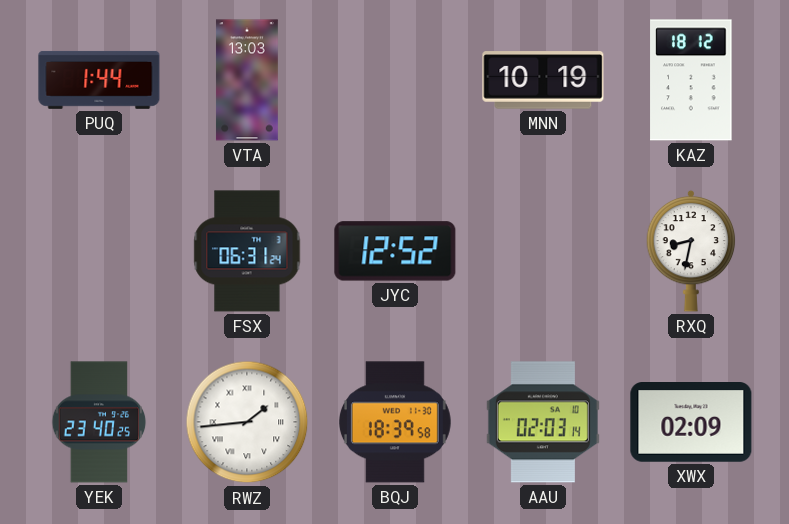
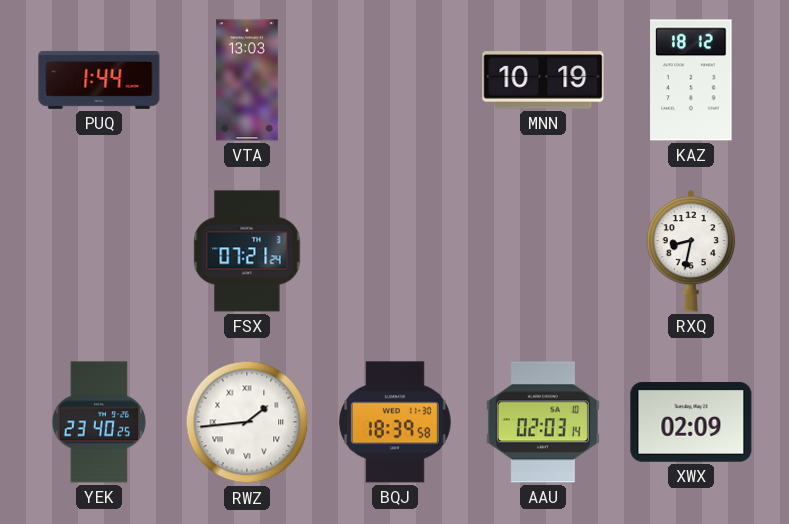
FSX: 06:31 -> 07:21
JYC: 12:52 -> none
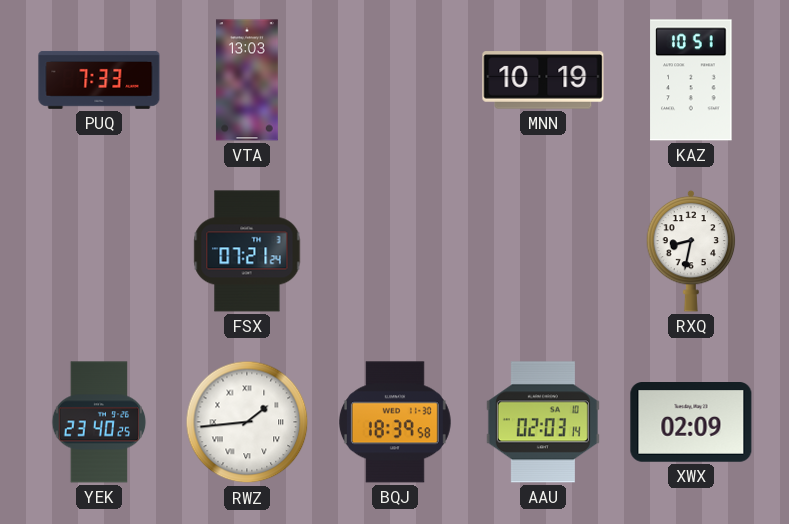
PUQ: 1:44 -> 7:33
KAZ: 18:12 -> 10:51
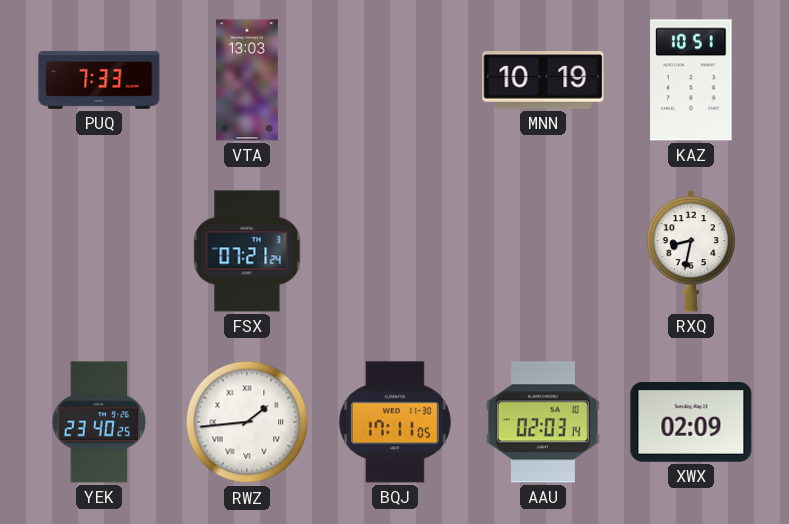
BQJ: 18:39 -> 17:11
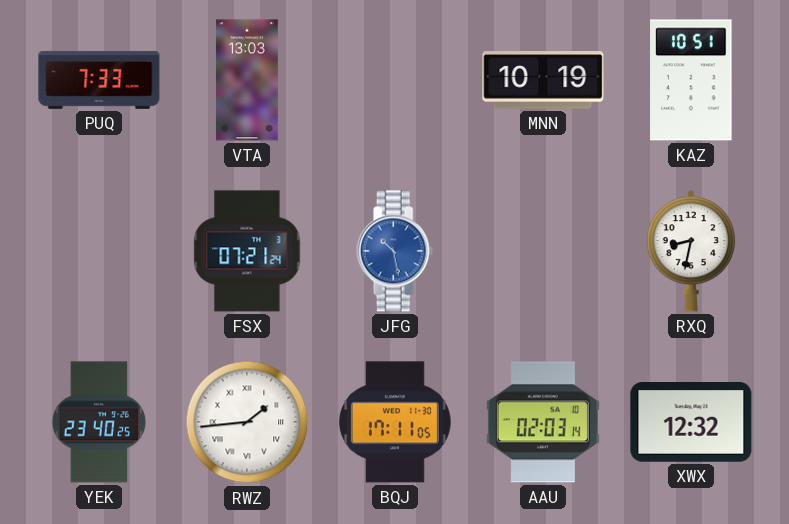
JFG: none -> 10:28
XWX: 02:09 -> 12:32
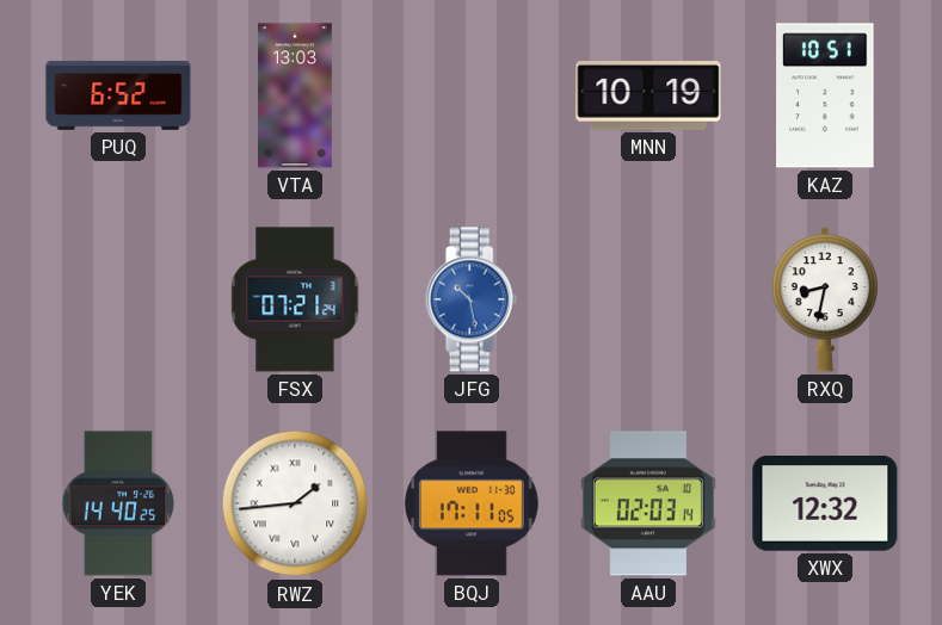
PUQ: 7:33 -> 6:52
YEK: 23:40 -> 14:40
